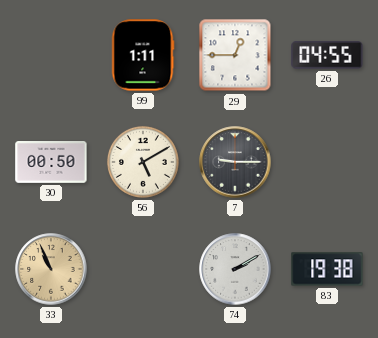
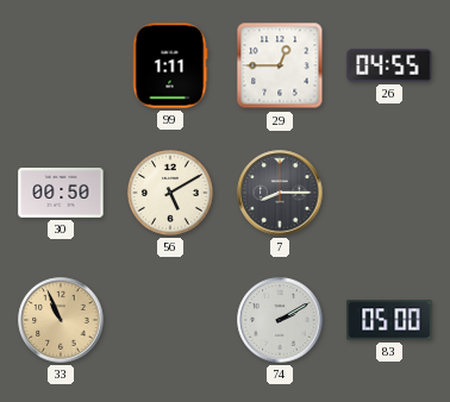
7: 9:15 -> 8:15
83: 19:38 -> 05:00
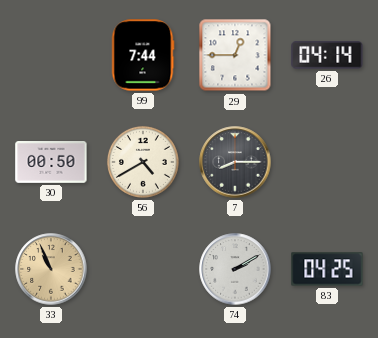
99: 1:11 -> 7:44
26: 04:55 -> 04:14
56: 5:10 -> 4:40
83: 05:00 -> 04:25
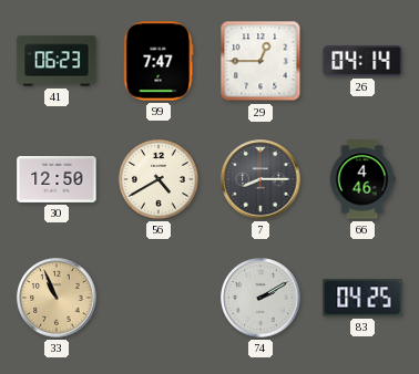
41: none -> 06:23
99: 7:44 -> 7:47
30: 00:50 -> 12:50
66: none -> 4:46
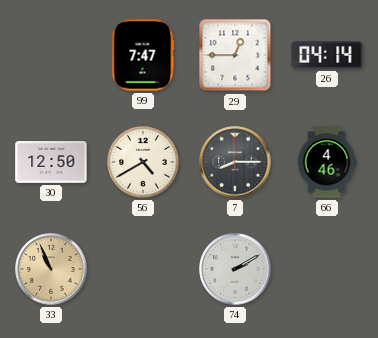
41: 06:23 -> none
83: 04:25 -> none
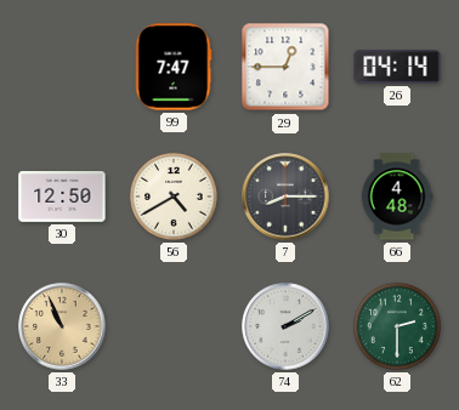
66: 4:46 -> 4:48
62: none -> 2:30
